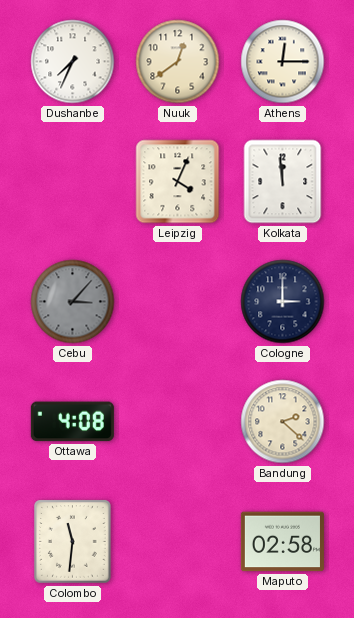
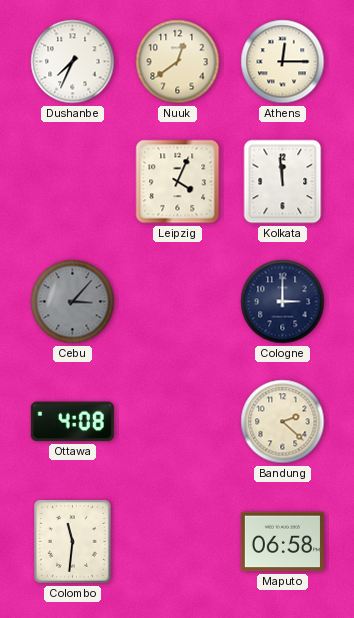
Maputo: 02:58 -> 06:58
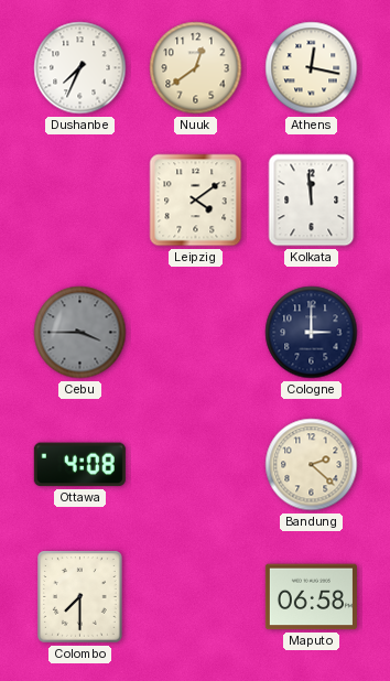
Athens: 12:15 -> 12:17
Leipzig: 4:04 -> 4:09
Cebu: 3:07 -> 3:45
Colombo: 11:31 -> 7:30
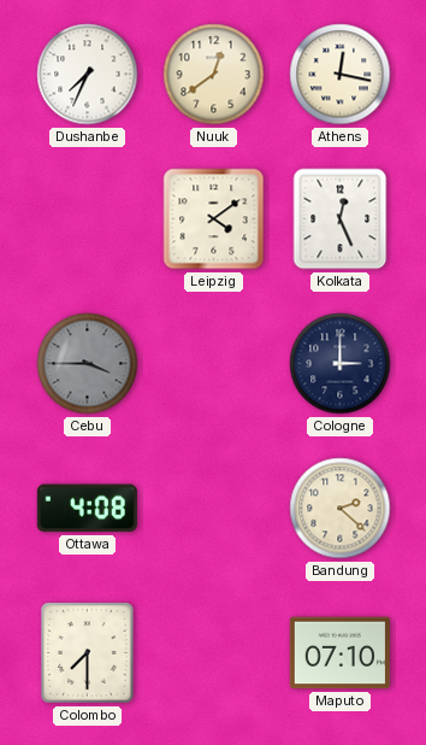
Kolkata: 11:59 -> 12:26
Maputo: 06:58 -> 07:10
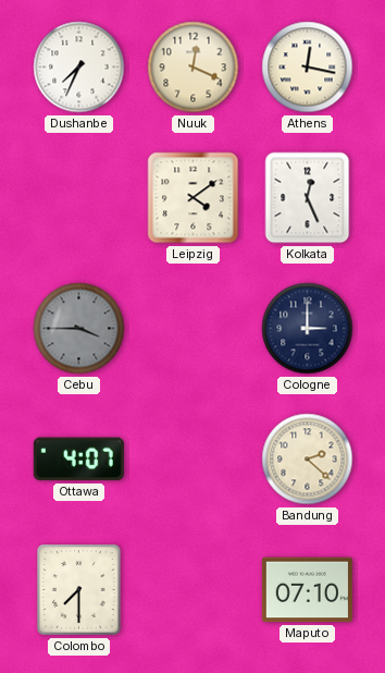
Nuuk: 12:39 -> 12:19
Ottawa: 4:08 -> 4:07
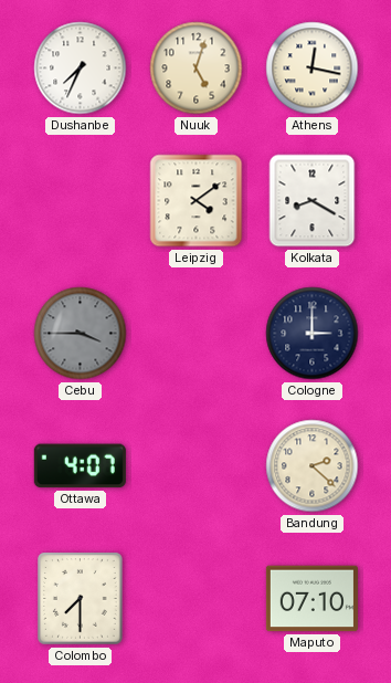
Nuuk: 12:19 -> 5:03
Kolkata: 12:26 -> 8:20
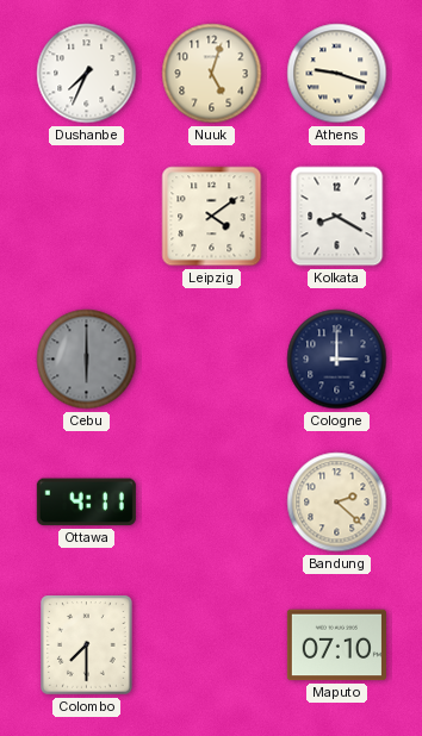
Athens: 12:17 -> 9:18
Cebu: 3:45 -> 6:00
Ottawa: 4:07 -> 4:11
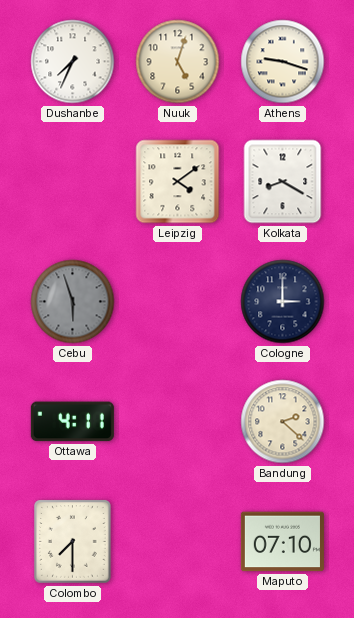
Cebu: 6:00 -> 5:57
